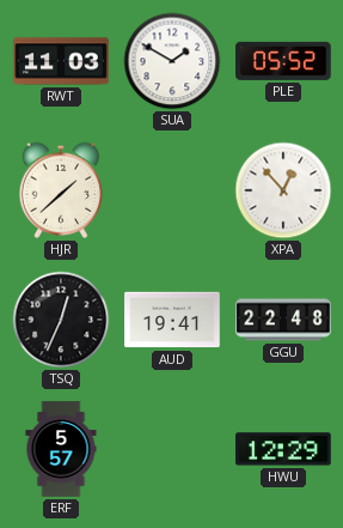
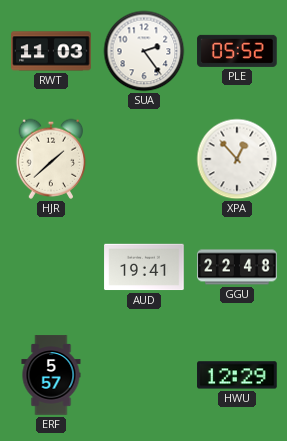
SUA: 1:50 -> 2:24
TSQ: 12:34 -> none
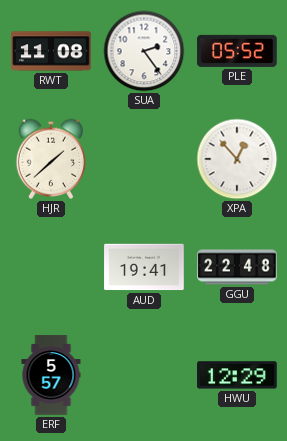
RWT: 11:03 -> 11:08
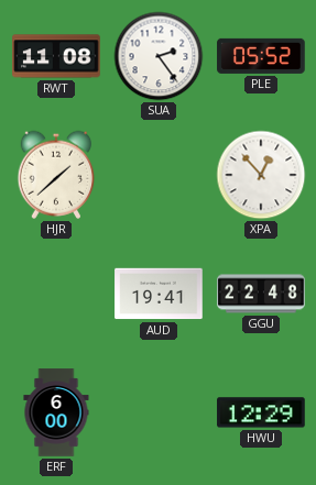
ERF: 5:57 -> 6:00
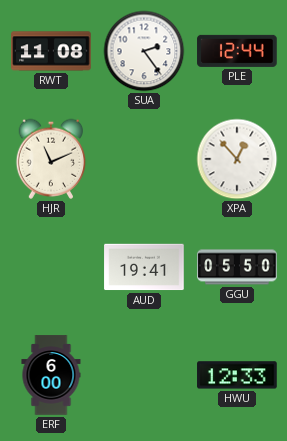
PLE: 05:52 -> 12:44
HJR: 1:38 -> 11:11
GGU: 22:48 -> 05:50
HWU: 12:29 -> 12:33
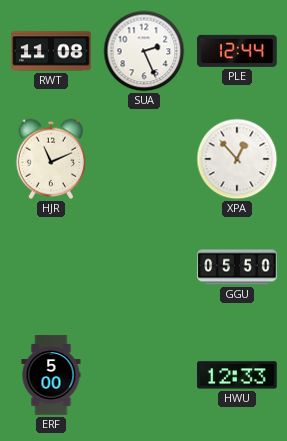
SUA: 2:24 -> 2:26
AUD: 19:41 -> none
ERF: 6:00 -> 5:00
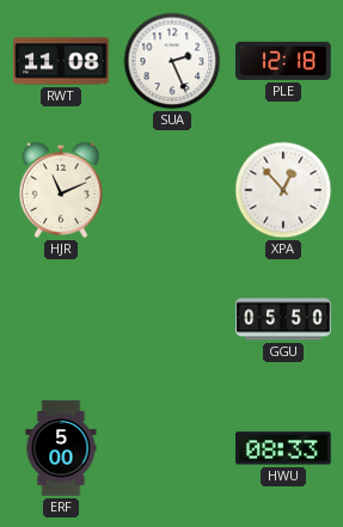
PLE: 12:44 -> 12:18
HWU: 12:33 -> 08:33
